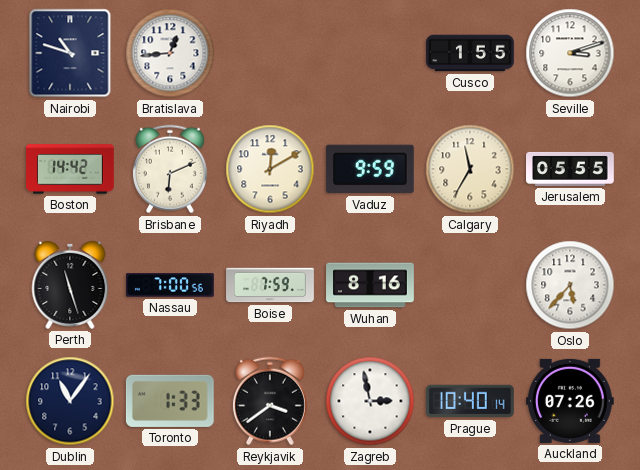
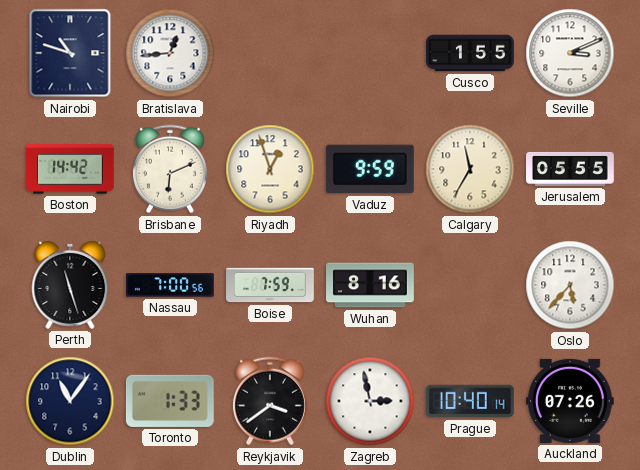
Seville: 3:12 -> 3:11
Riyadh: 12:10 -> 12:57
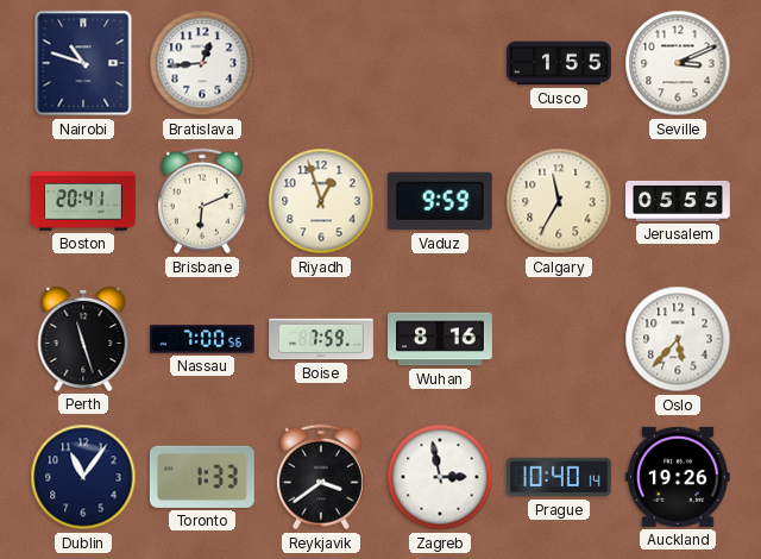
Boston: 14:42 -> 20:41
Auckland: 07:26 -> 19:26
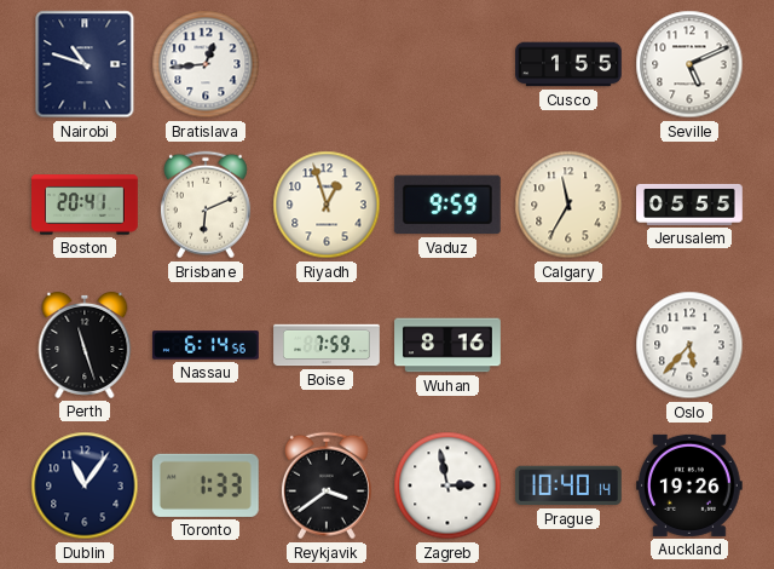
Seville: 3:11 -> 5:11
Nassau: 7:00 -> 6:14
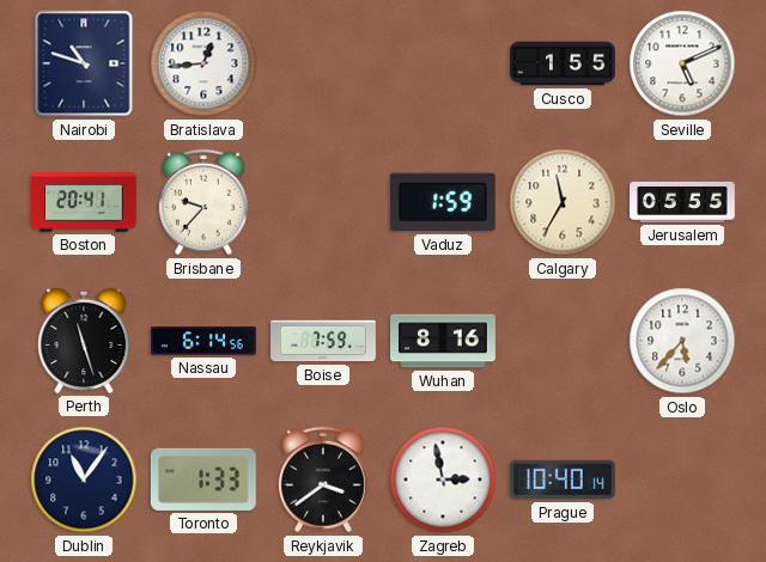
Brisbane: 6:11 -> 9:37
Riyadh: 12:57 -> none
Vaduz: 9:59 -> 1:59
Auckland: 19:26 -> none
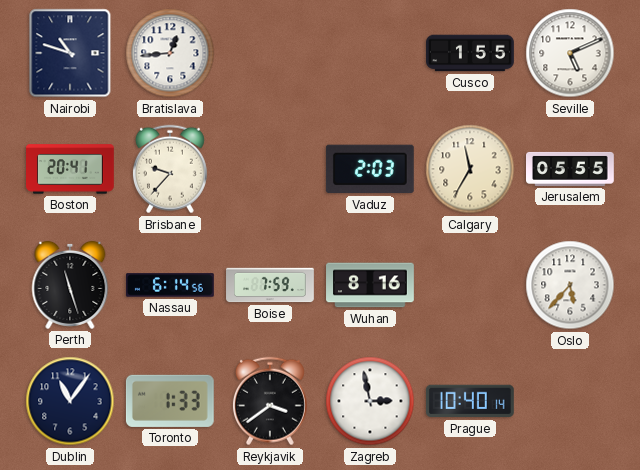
Vaduz: 1:59 -> 2:03
